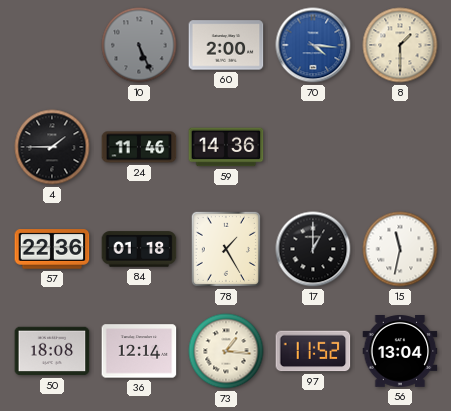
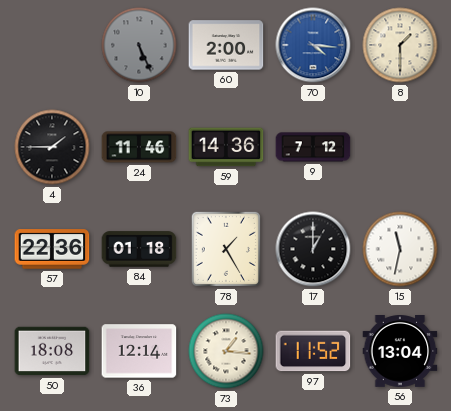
9: none -> 7:12
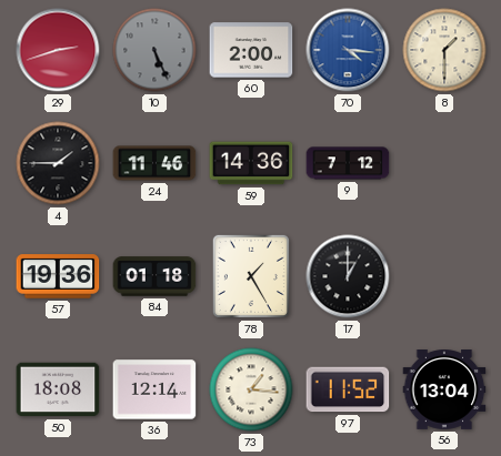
29: none -> 2:42
57: 22:36 -> 19:36
15: 11:32 -> none
